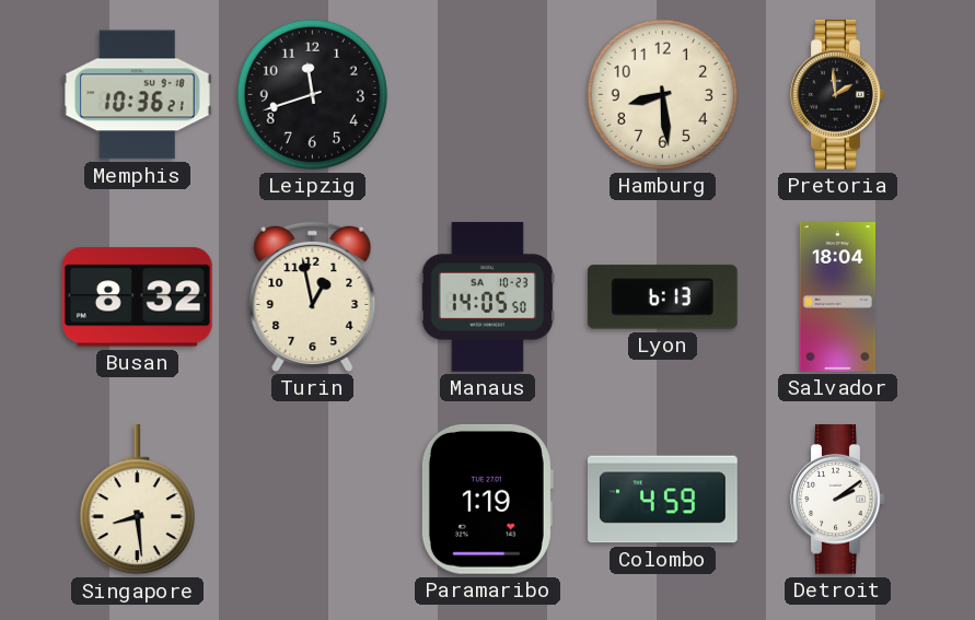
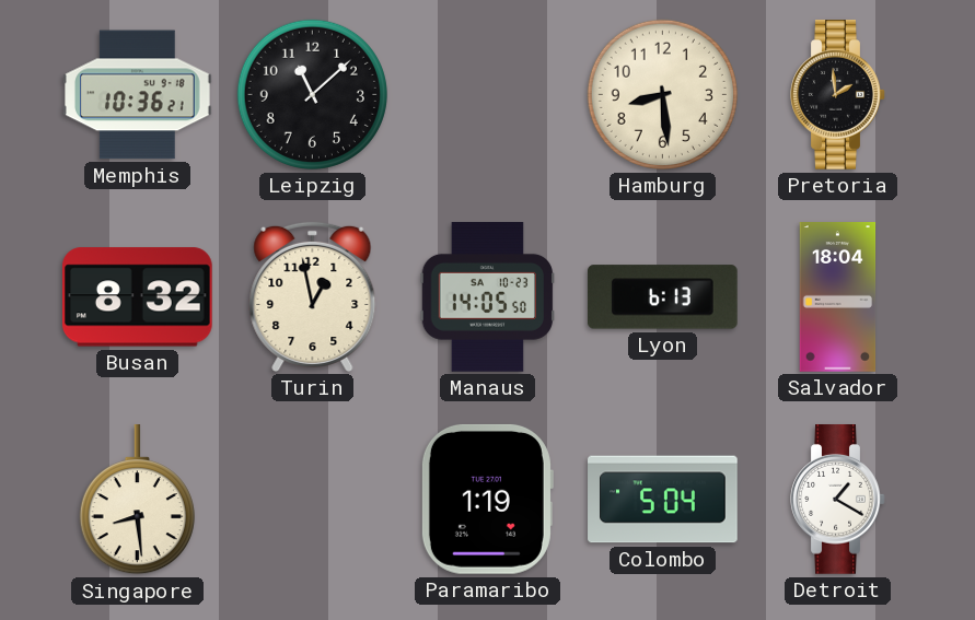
Leipzig: 11:42 -> 11:08
Colombo: 4:59 -> 5:04
Detroit: 2:09 -> 1:20
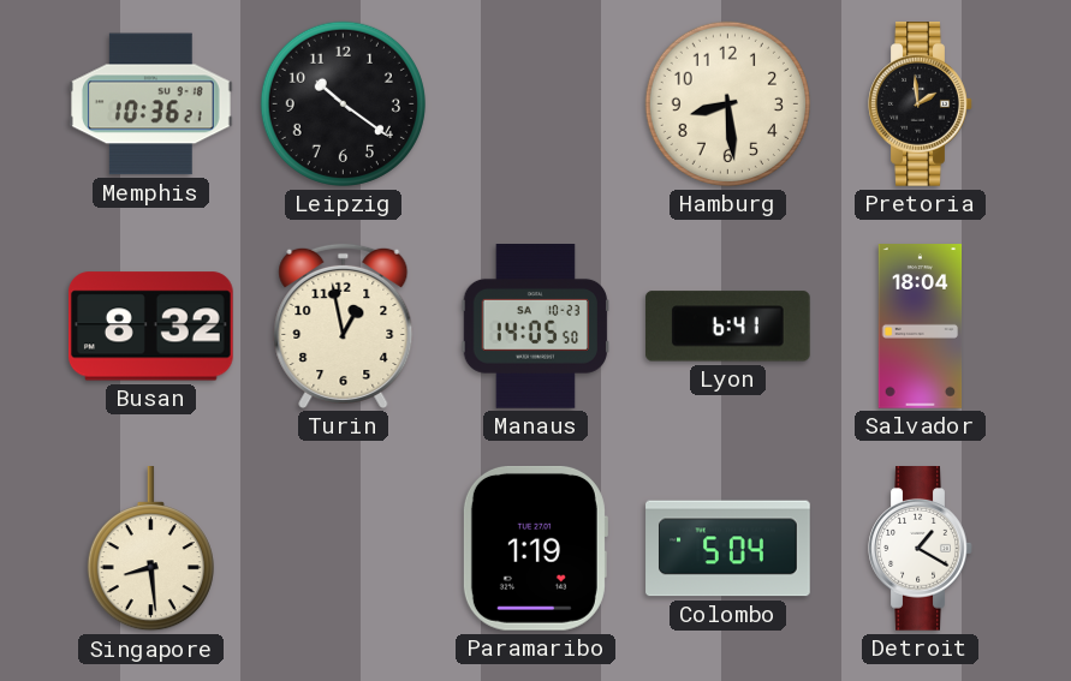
Leipzig: 11:08 -> 10:21
Lyon: 6:13 -> 6:41
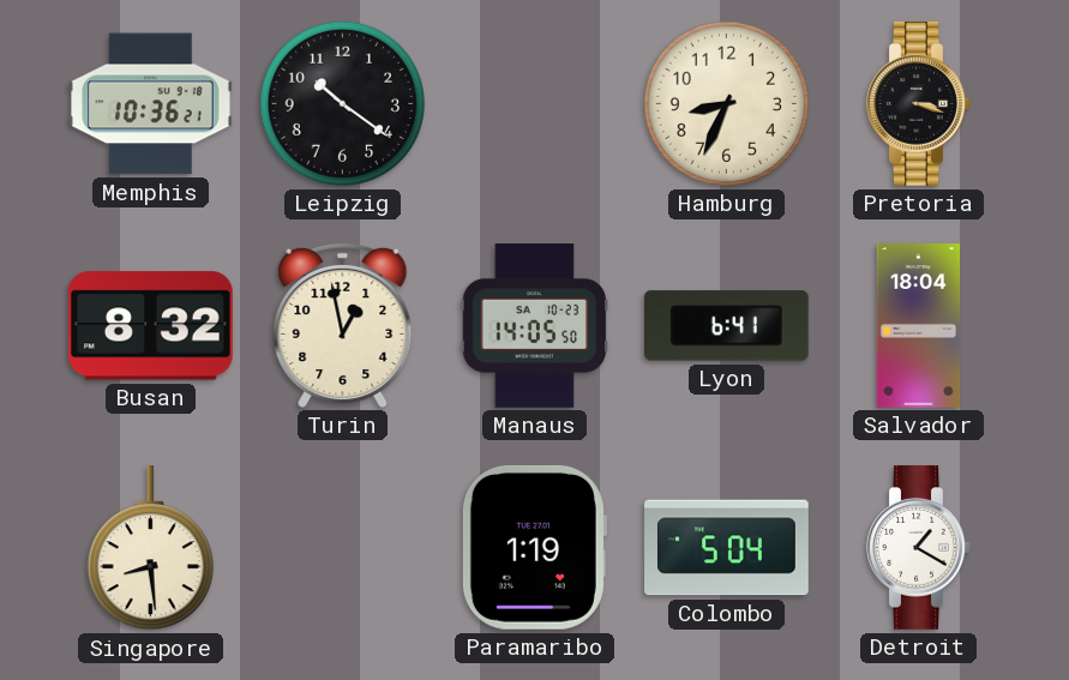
Hamburg: 8:29 -> 8:34
Pretoria: 1:59 -> 3:18
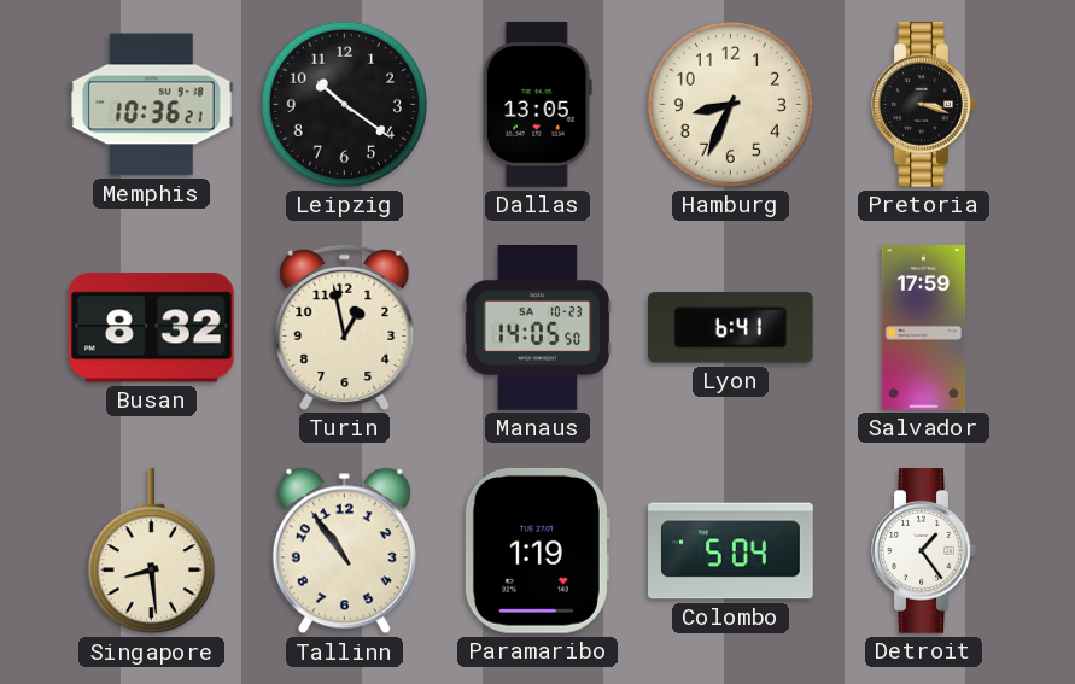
Dallas: none -> 13:05
Salvador: 18:04 -> 17:59
Tallinn: none -> 10:54
Detroit: 1:20 -> 1:24
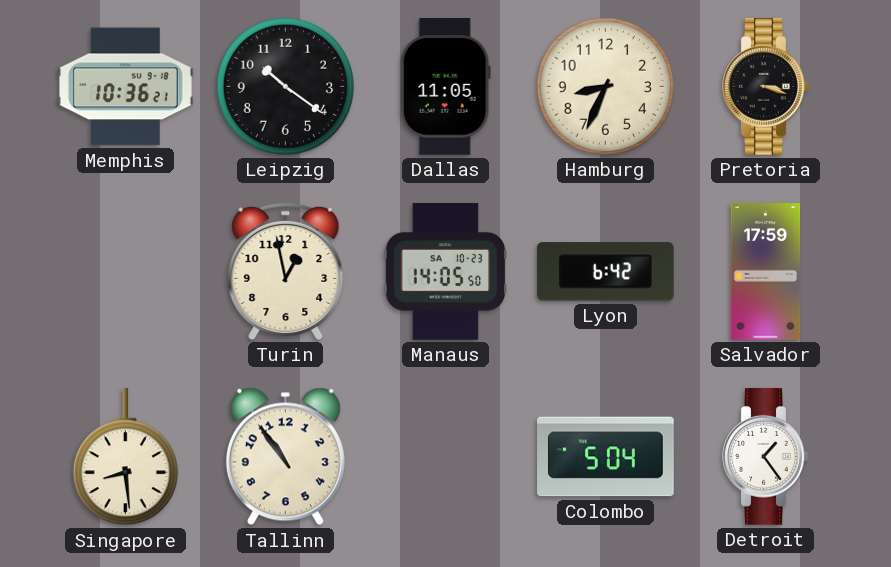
Dallas: 13:05 -> 11:05
Busan: 8:32 -> none
Lyon: 6:41 -> 6:42
Paramaribo: 1:19 -> none
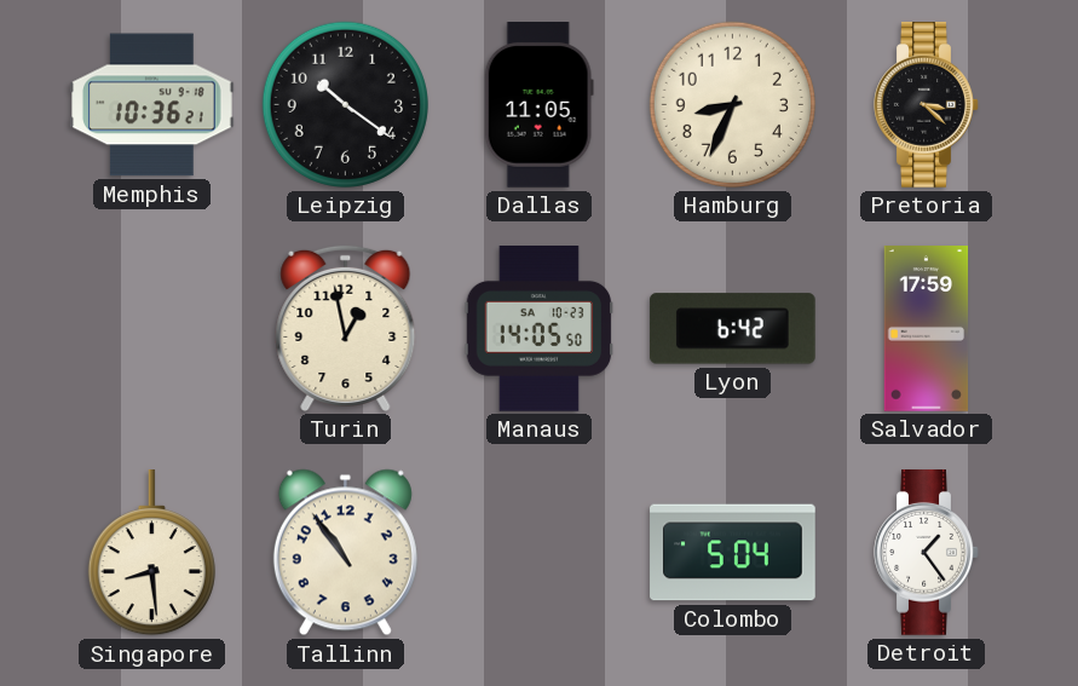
Pretoria: 3:18 -> 3:22
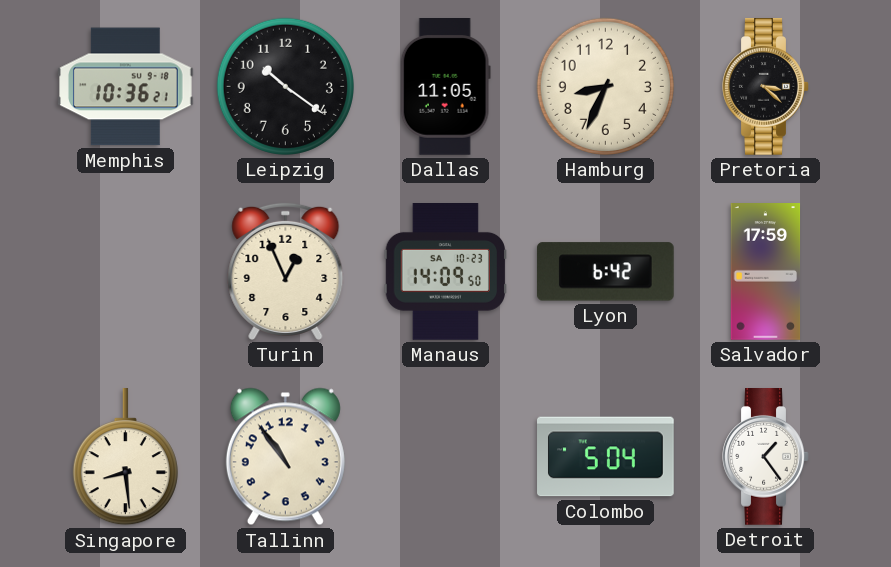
Turin: 12:58 -> 12:56
Manaus: 14:05 -> 14:09
